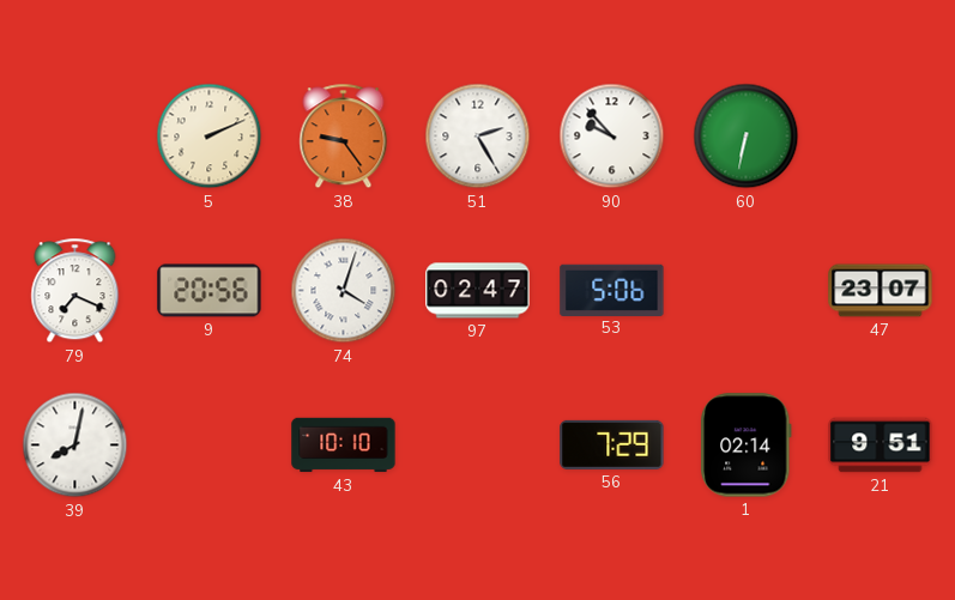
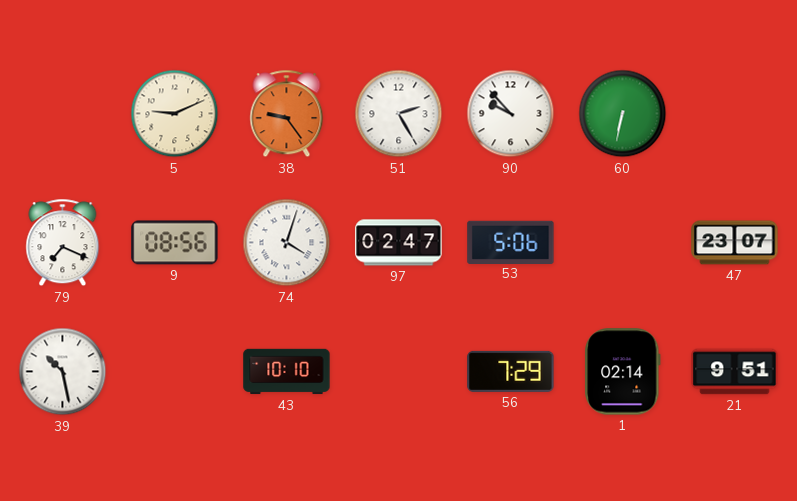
5: 2:11 -> 9:11
9: 20:56 -> 08:56
39: 8:02 -> 10:28
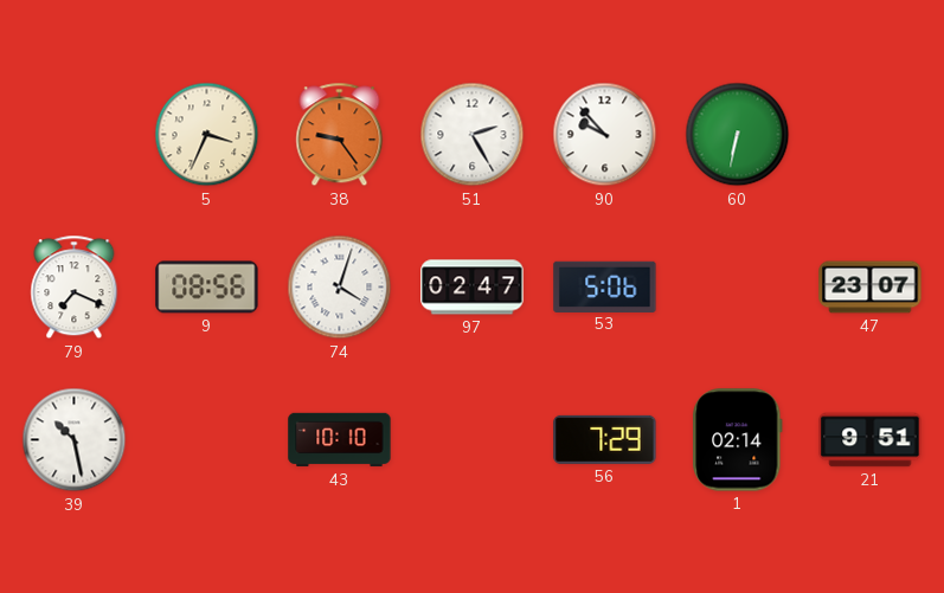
5: 9:11 -> 3:34
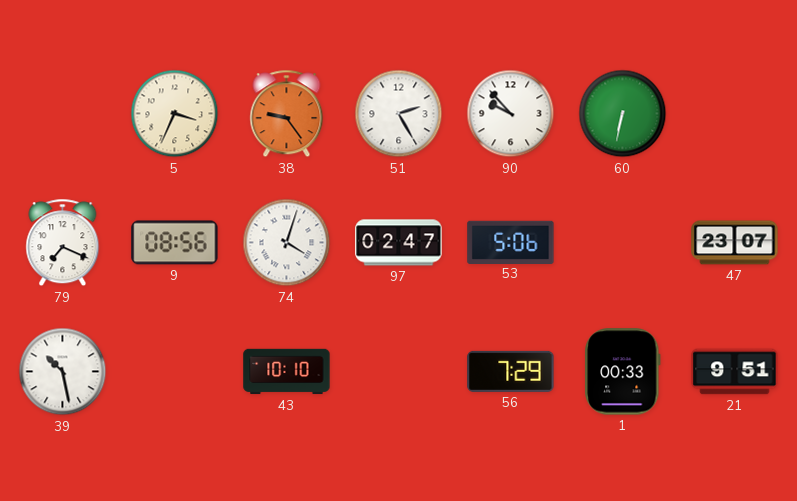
1: 02:14 -> 00:33
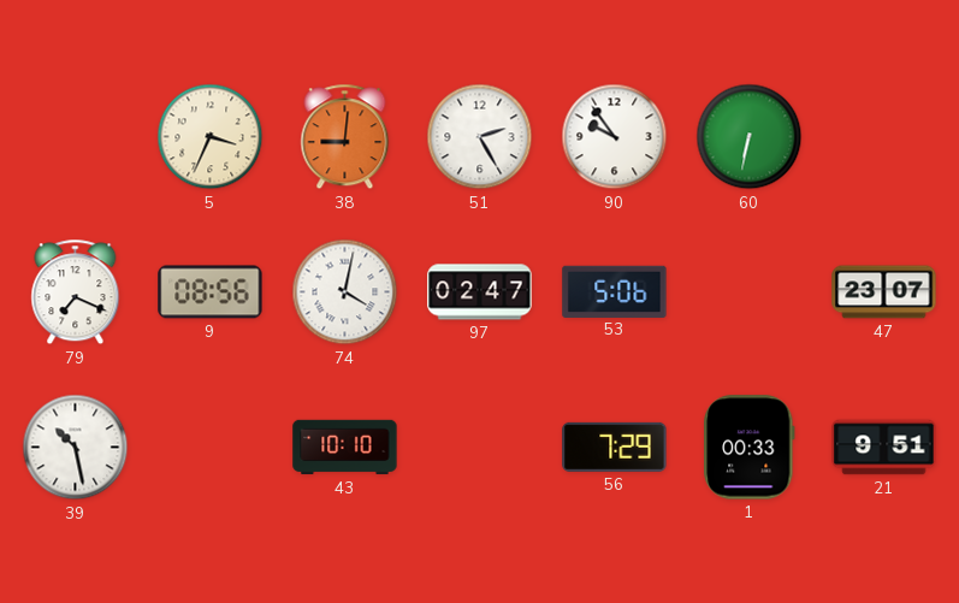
38: 9:24 -> 9:01
90: 9:53 -> 9:54
74: 4:03 -> 4:02
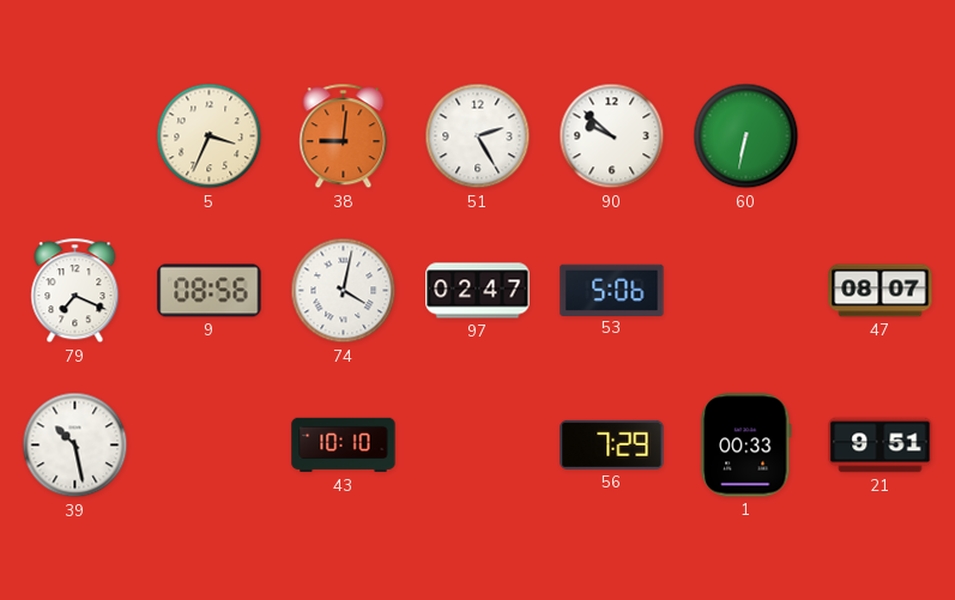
90: 9:54 -> 9:52
47: 23:07 -> 08:07
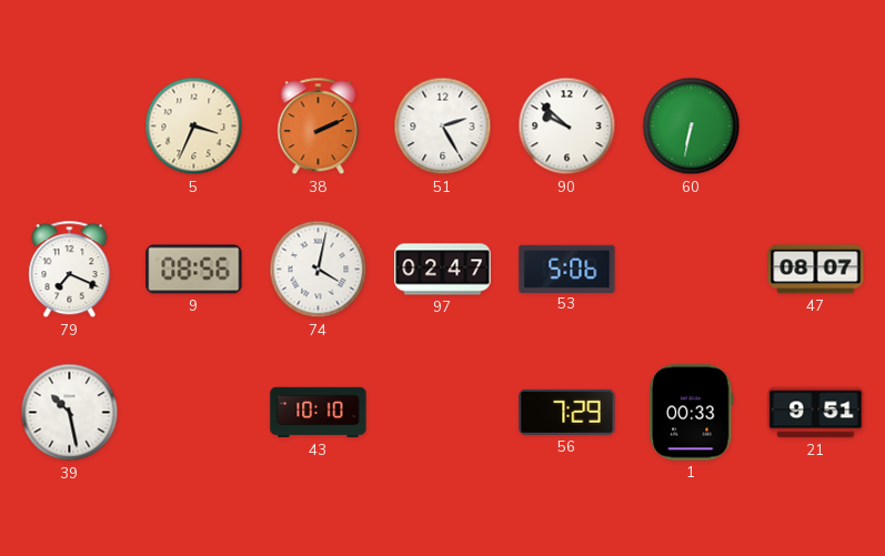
38: 9:01 -> 2:11
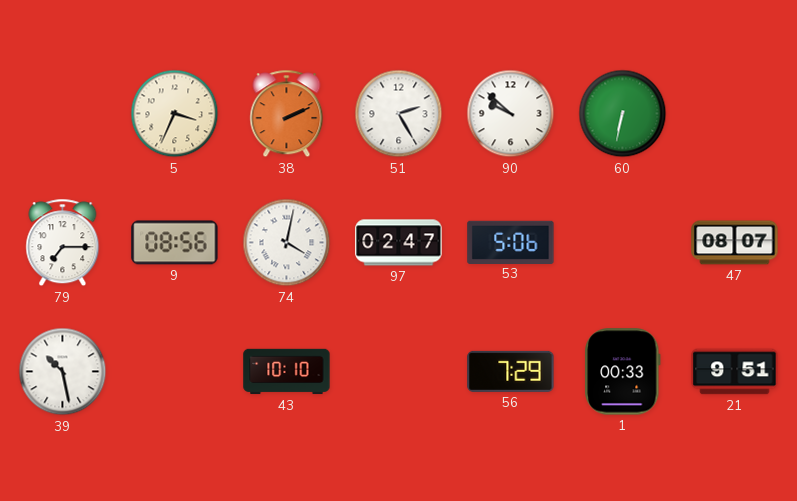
79: 7:19 -> 7:15
